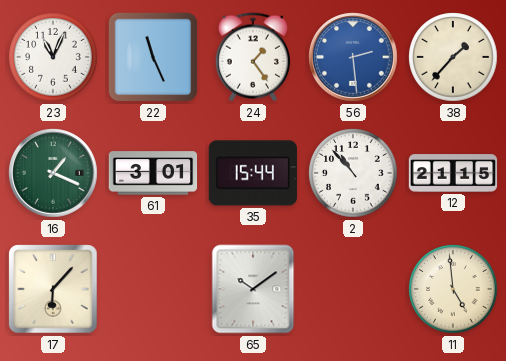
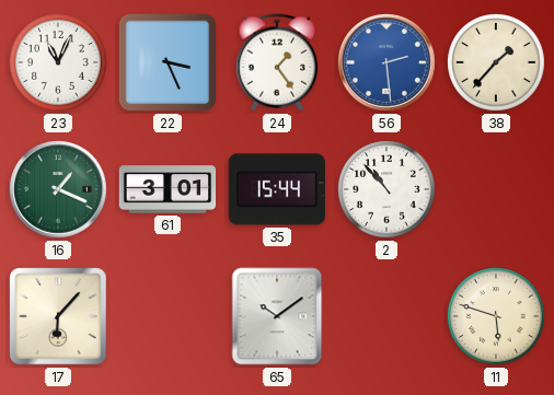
22: 11:26 -> 3:26
12: 21:15 -> none
11: 4:59 -> 5:48
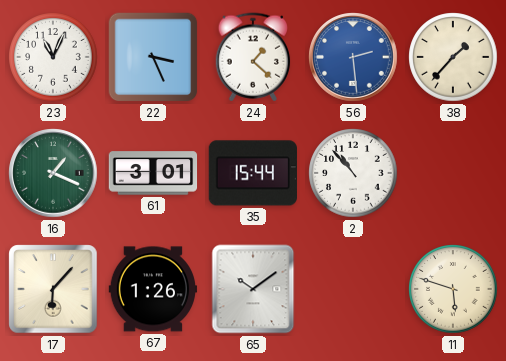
24: 1:24 -> 1:22
67: none -> 1:26
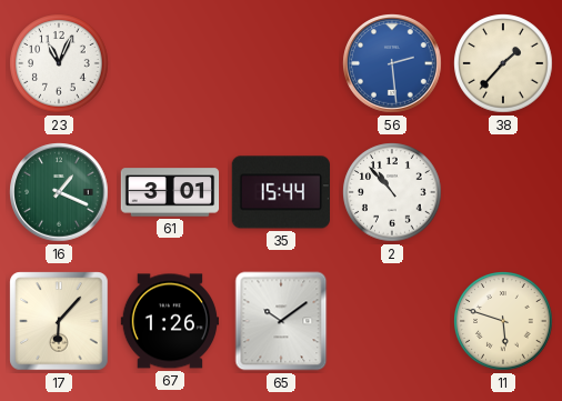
22: 3:26 -> none
24: 1:22 -> none
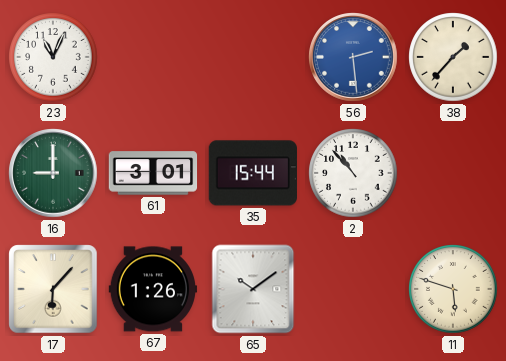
16: 1:19 -> 9:00
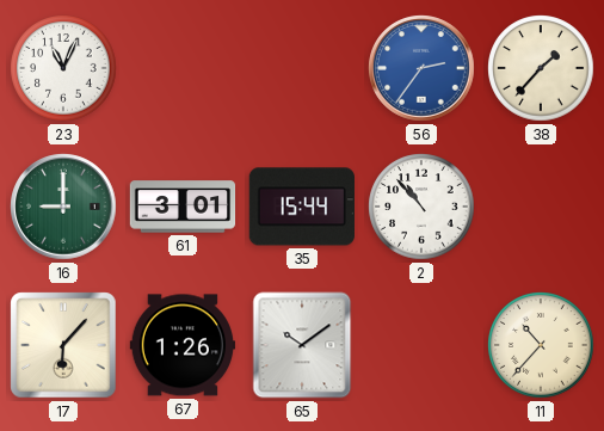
56: 2:29 -> 2:36
11: 5:48 -> 10:37
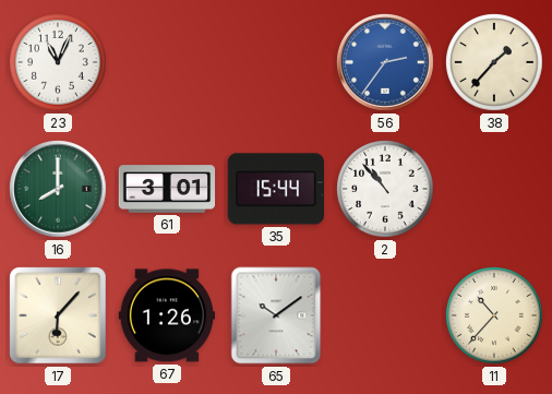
16: 9:00 -> 8:00
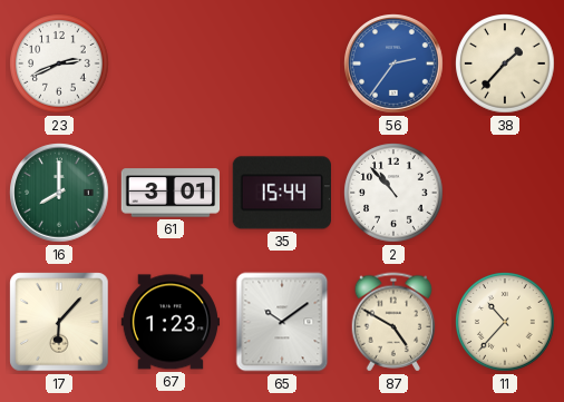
23: 11:04 -> 2:41
67: 1:26 -> 1:23
87: none -> 4:50
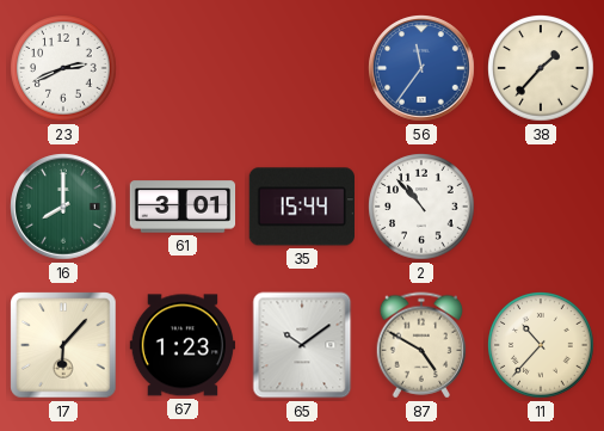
56: 2:36 -> 11:36
